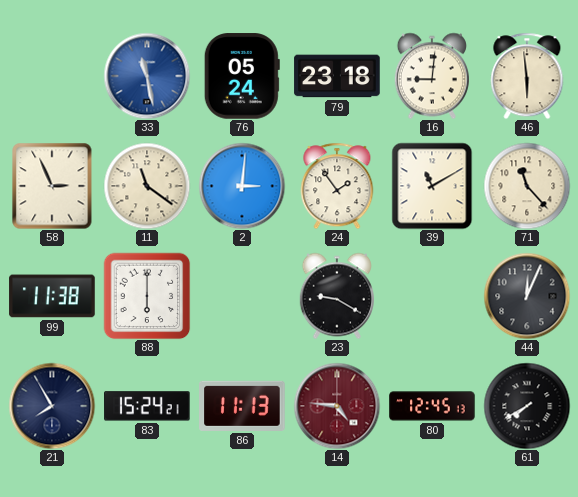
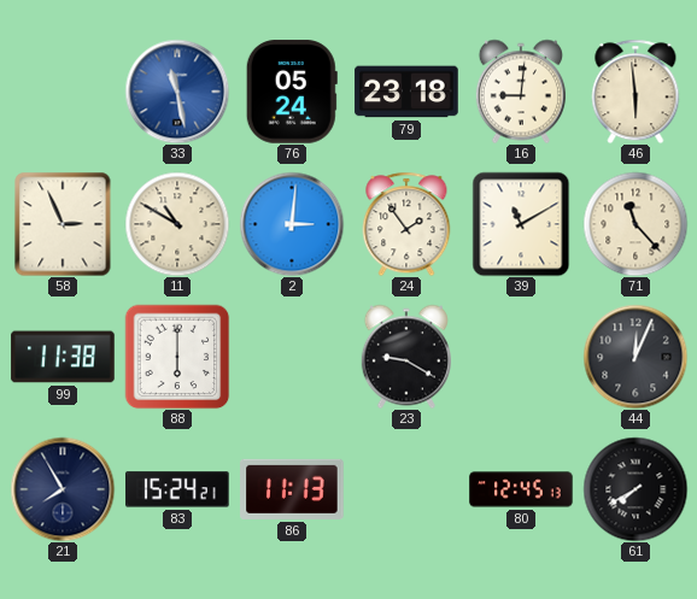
11: 11:21 -> 10:50
14: 4:46 -> none
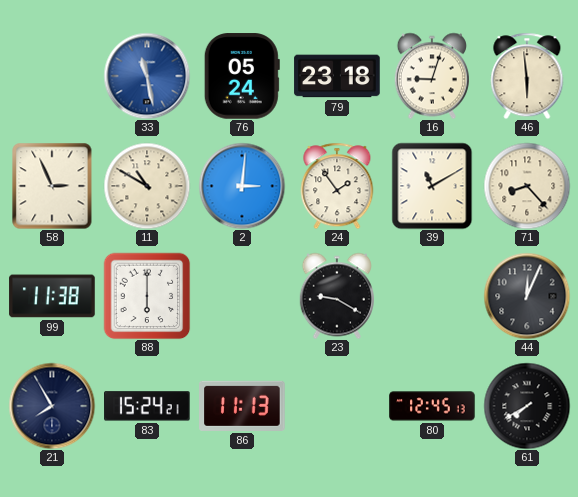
16: 9:01 -> 9:03
71: 11:23 -> 8:23
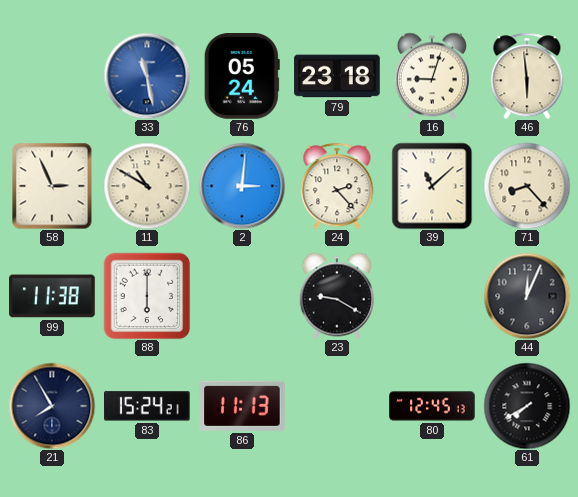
24: 1:54 -> 2:23
39: 11:10 -> 11:08
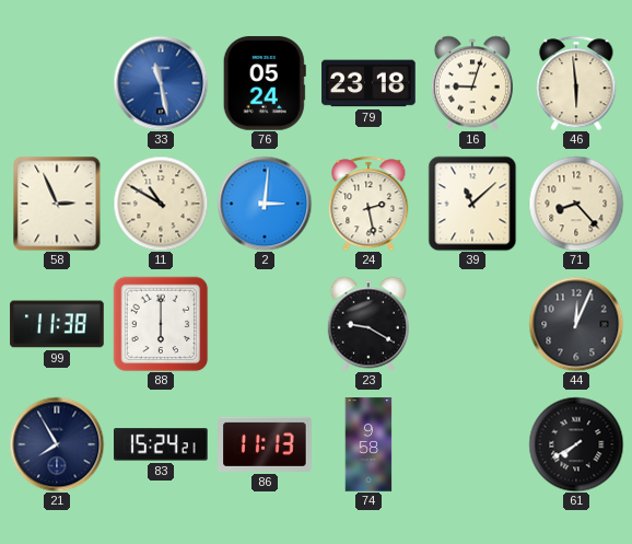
24: 2:23 -> 2:28
74: none -> 9:58
80: 12:45 -> none
